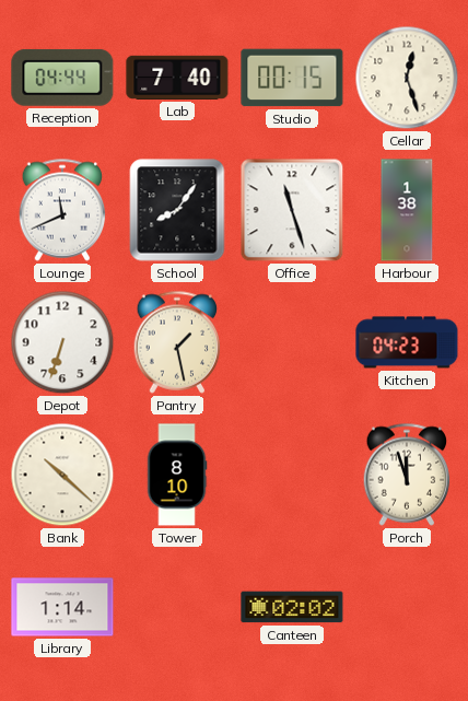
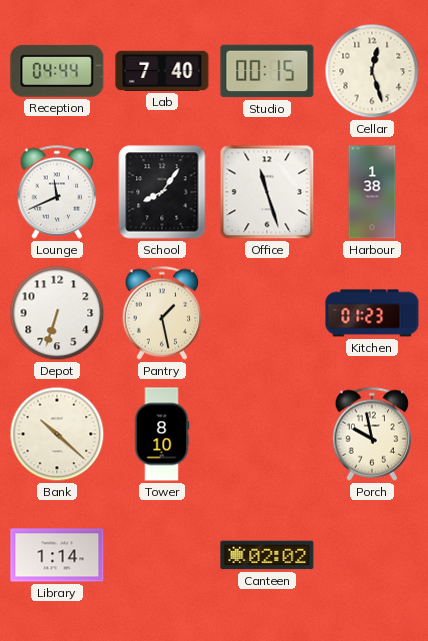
Kitchen: 04:23 -> 01:23
Porch: 11:57 -> 9:58
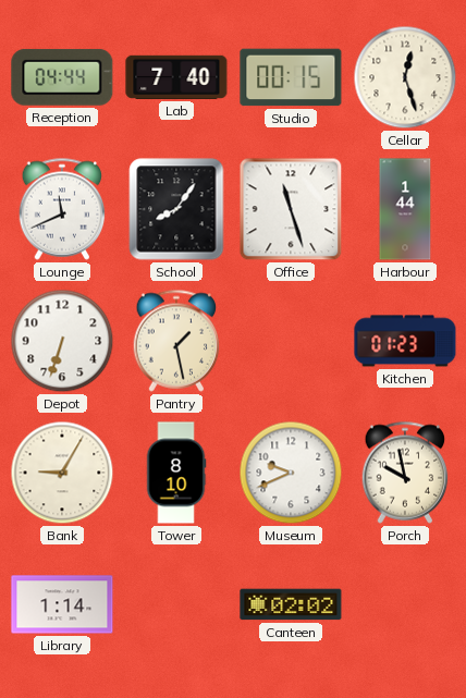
Harbour: 1:38 -> 1:44
Bank: 10:22 -> 9:05
Museum: none -> 9:41
